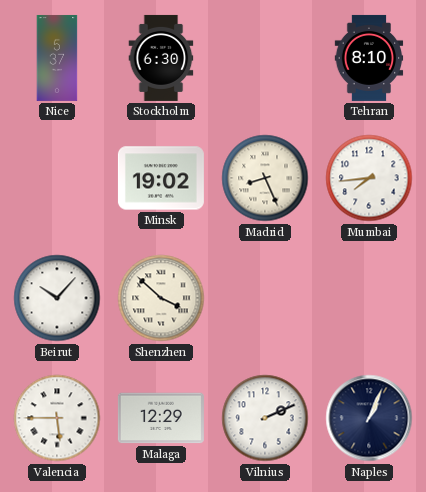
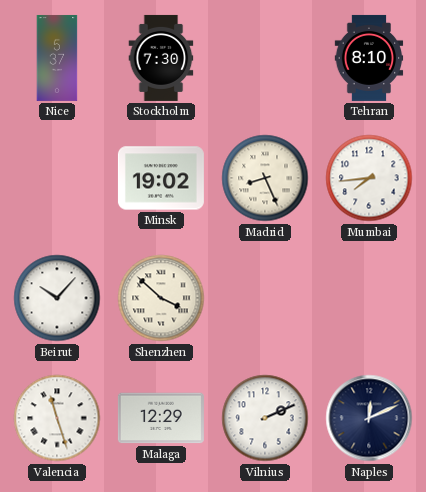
Stockholm: 6:30 -> 7:30
Valencia: 5:45 -> 11:27
Naples: 1:04 -> 12:11
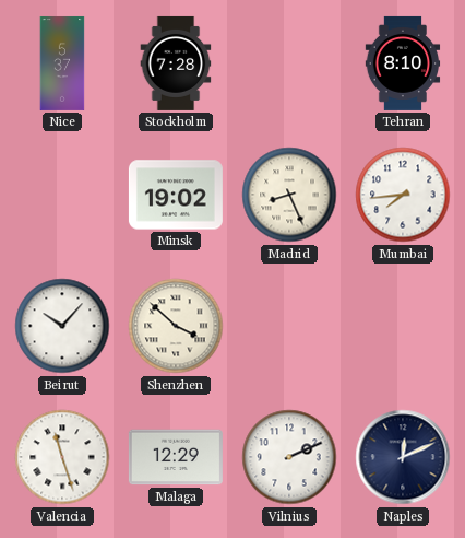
Stockholm: 7:30 -> 7:28
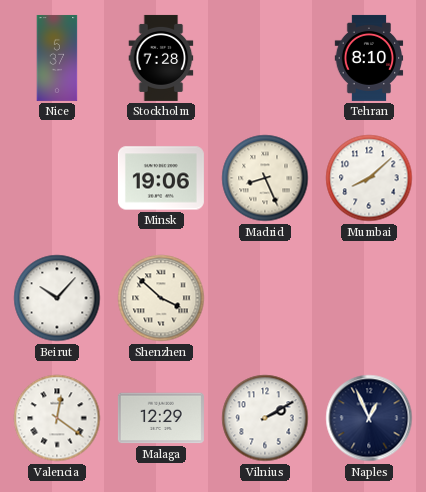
Minsk: 19:02 -> 19:06
Mumbai: 7:44 -> 8:08
Valencia: 11:27 -> 12:21
Vilnius: 2:11 -> 2:10
Naples: 12:11 -> 12:56
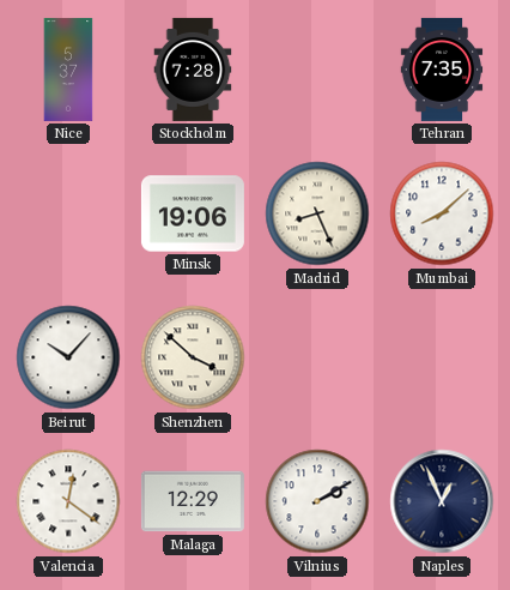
Tehran: 8:10 -> 7:35
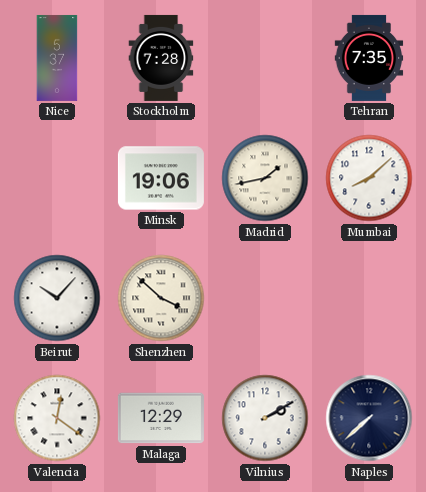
Madrid: 8:26 -> 1:43
Naples: 12:56 -> 7:38
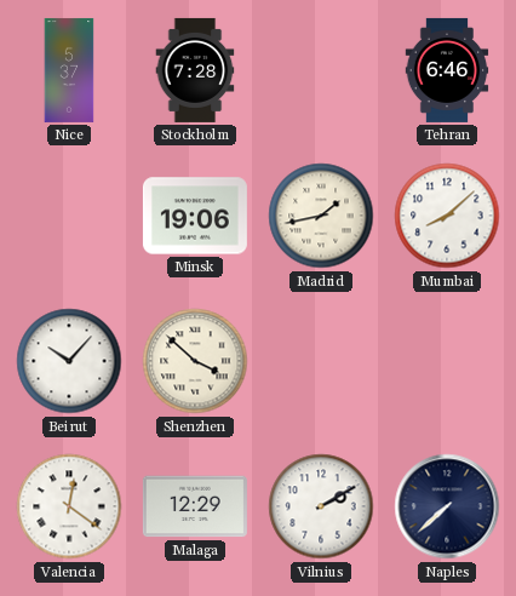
Tehran: 7:35 -> 6:46
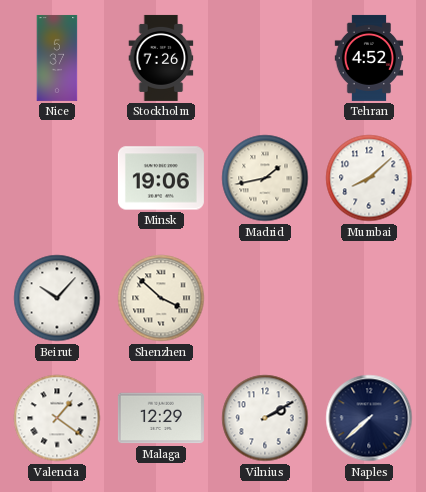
Stockholm: 7:28 -> 7:26
Tehran: 6:46 -> 4:52
Valencia: 12:21 -> 1:21
